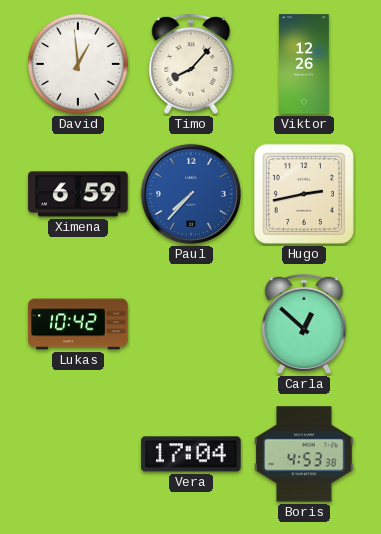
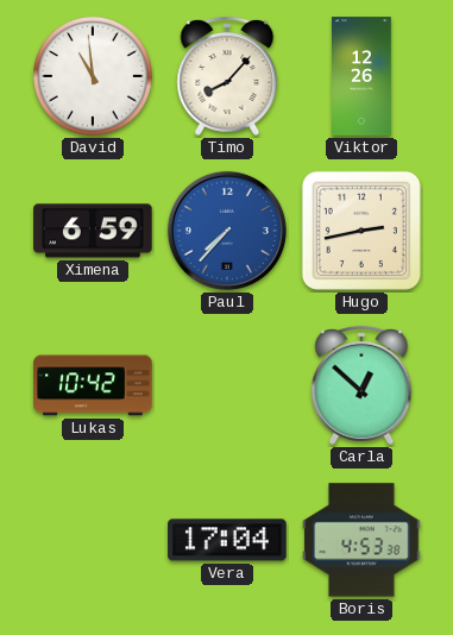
David: 12:59 -> 10:59
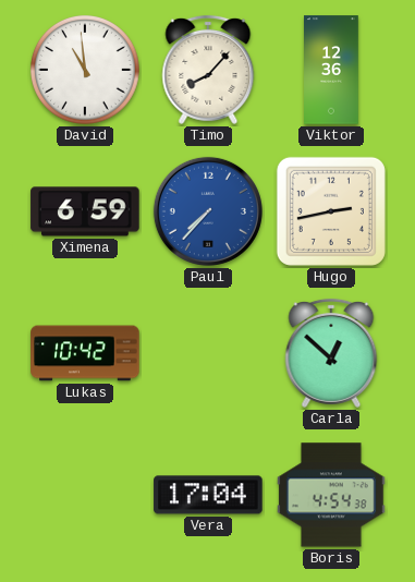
Viktor: 12:26 -> 12:36
Boris: 4:53 -> 4:54
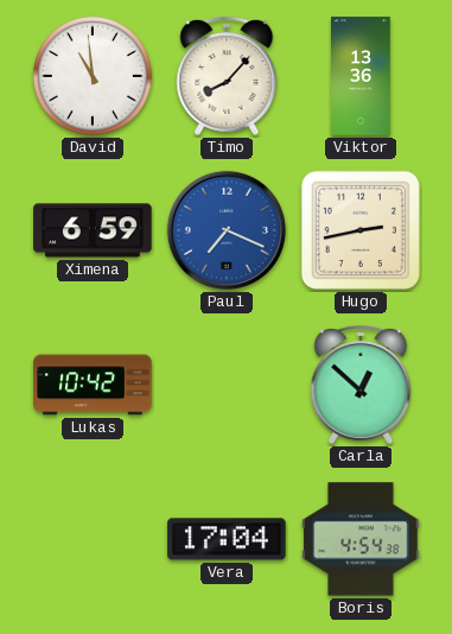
Viktor: 12:36 -> 13:36
Paul: 7:37 -> 7:19
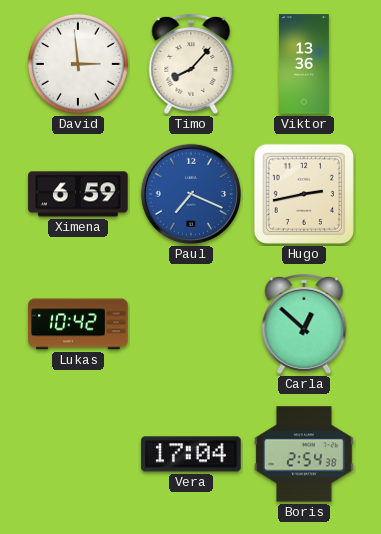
David: 10:59 -> 2:59
Boris: 4:54 -> 2:54
